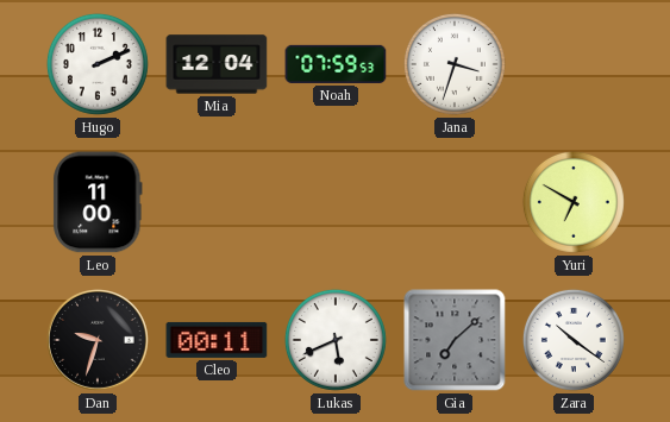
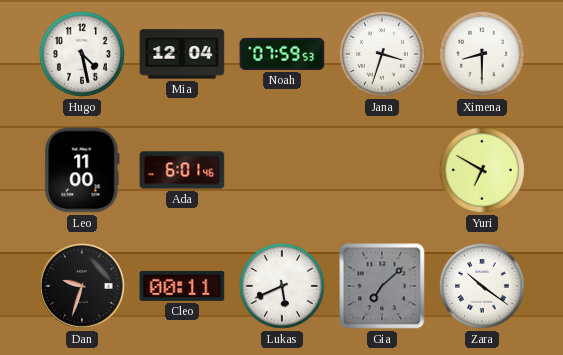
Hugo: 2:11 -> 4:28
Ximena: none -> 8:30
Ada: none -> 6:01
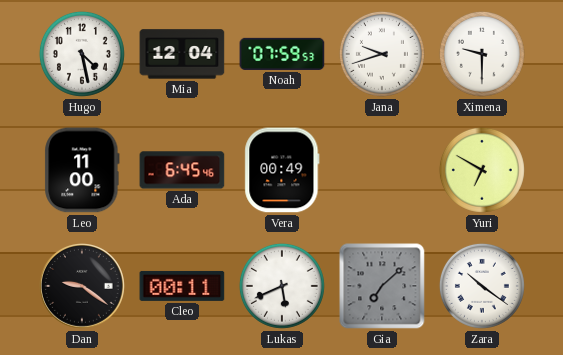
Jana: 3:33 -> 9:42
Ximena: 8:30 -> 9:30
Ada: 6:01 -> 6:45
Vera: none -> 00:49
Dan: 9:33 -> 9:21
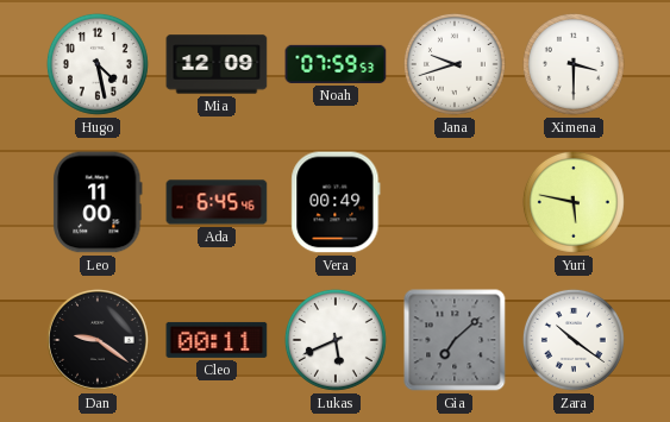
Mia: 12:04 -> 12:09
Ximena: 9:30 -> 3:30
Yuri: 6:50 -> 5:47
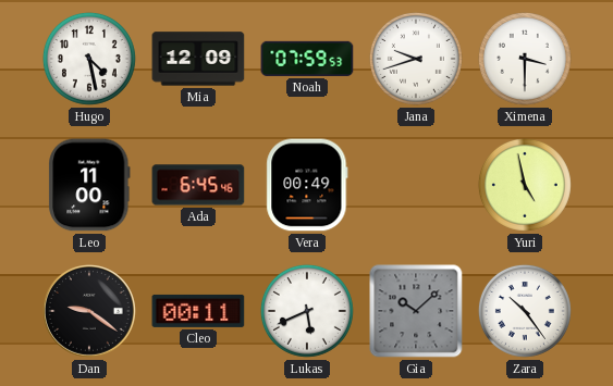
Yuri: 5:47 -> 4:58
Gia: 7:08 -> 10:08
Zara: 10:21 -> 10:24
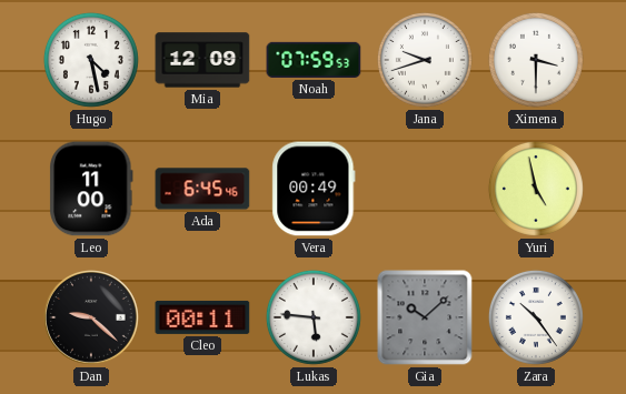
Dan: 9:21 -> 9:22
Lukas: 5:41 -> 5:46
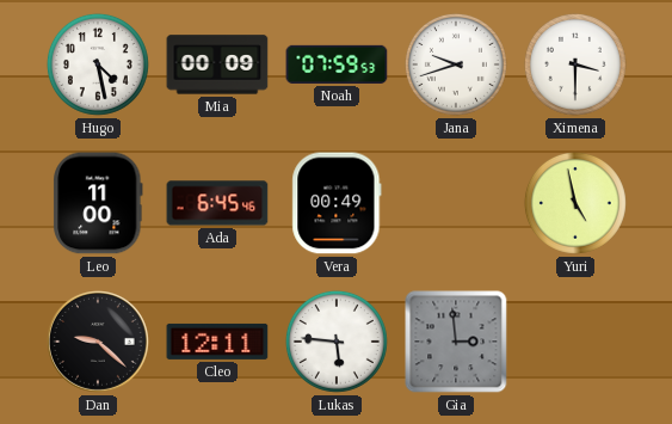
Mia: 12:09 -> 00:09
Cleo: 00:11 -> 12:11
Gia: 10:08 -> 2:59
Zara: 10:24 -> none
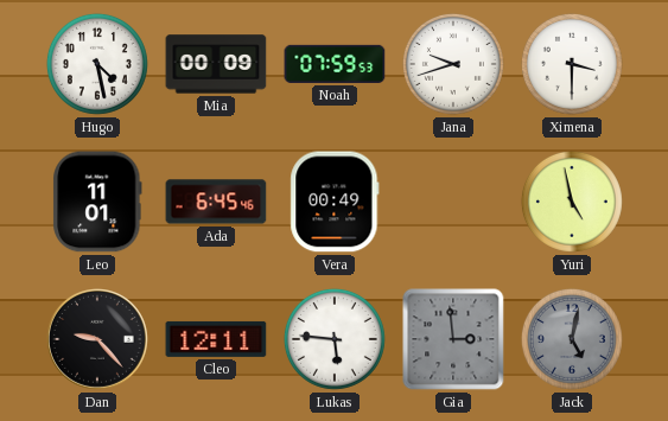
Leo: 11:00 -> 11:01
Dan: 9:22 -> 9:23
Jack: none -> 5:02
